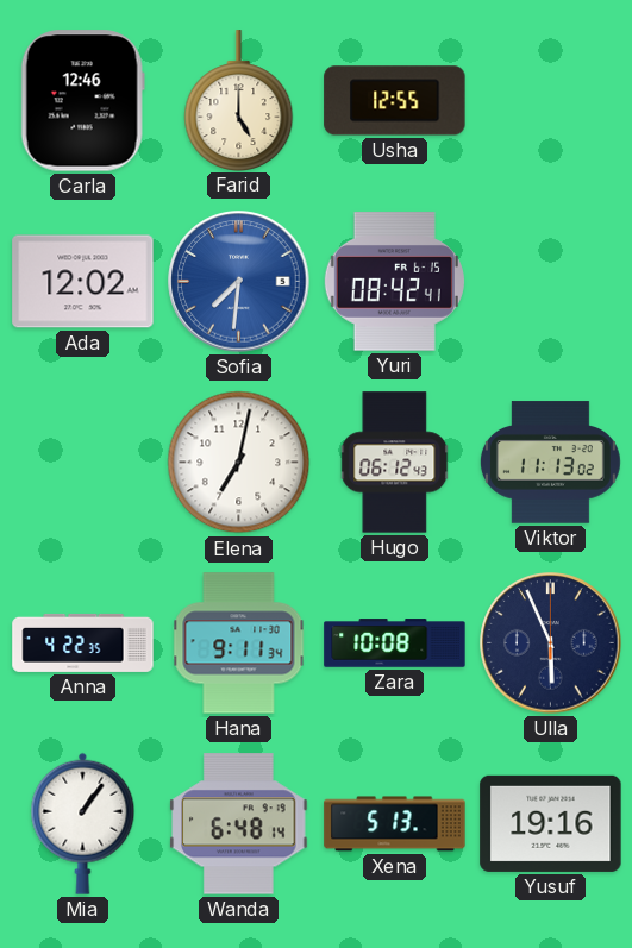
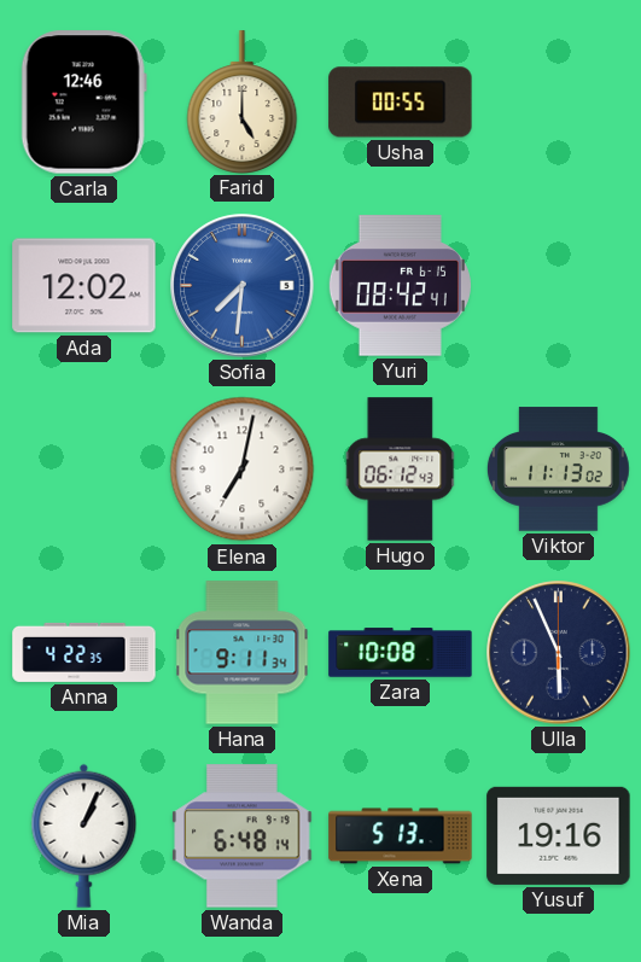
Usha: 12:55 -> 00:55
Mia: 1:06 -> 1:04
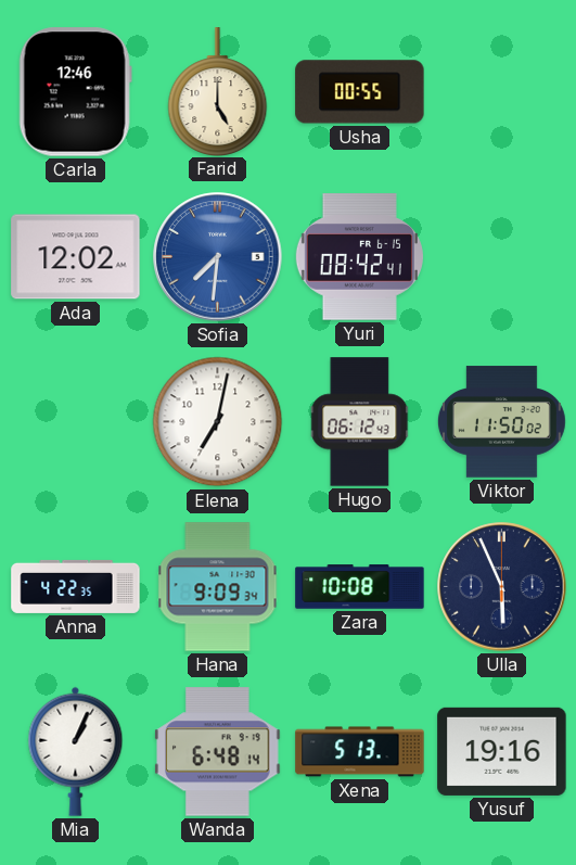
Viktor: 11:13 -> 11:50
Hana: 9:11 -> 9:09
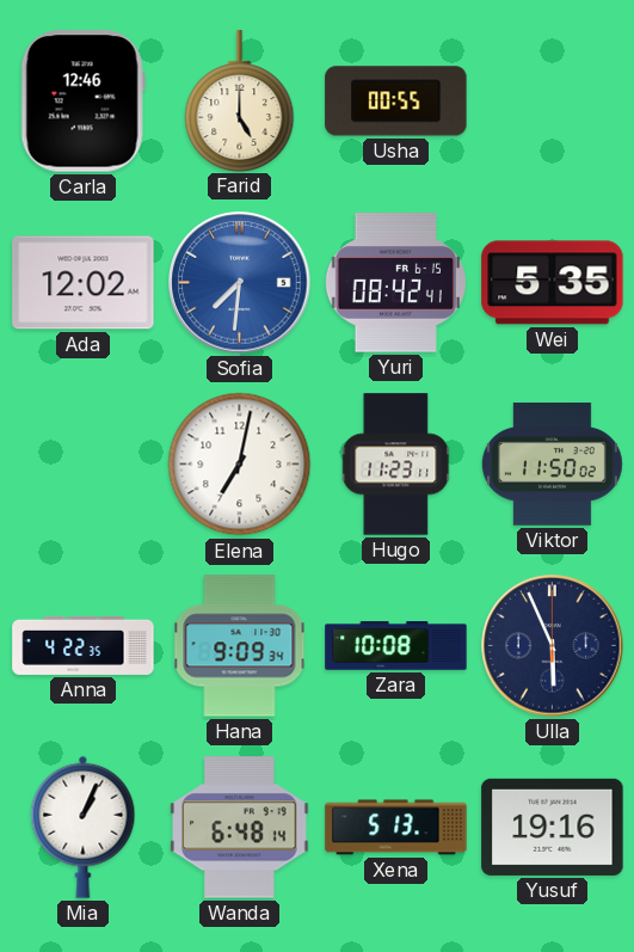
Wei: none -> 5:35
Hugo: 06:12 -> 11:23
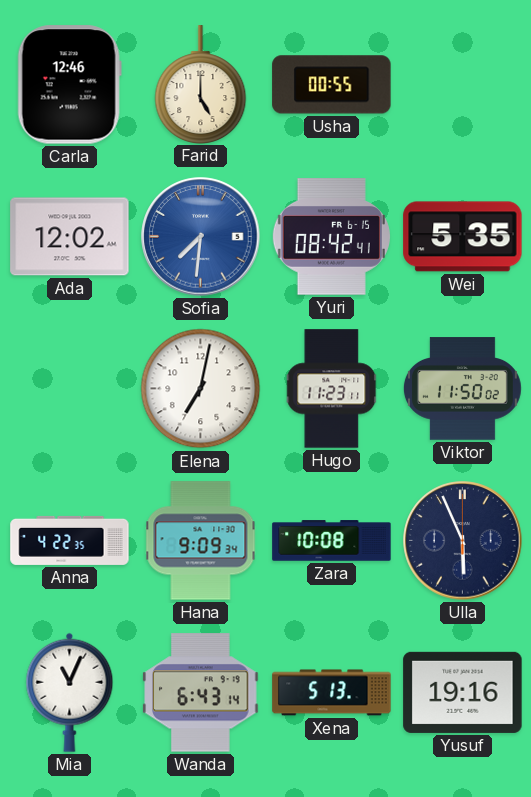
Mia: 1:04 -> 11:04
Wanda: 6:48 -> 6:43
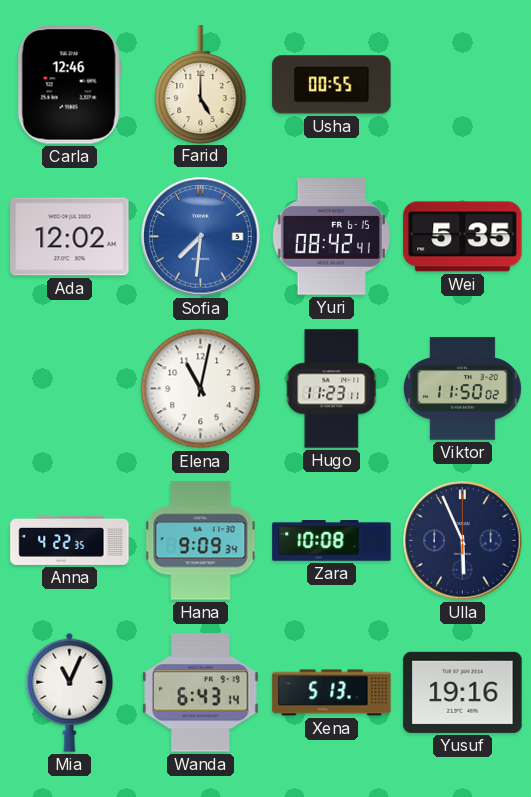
Elena: 7:02 -> 11:02
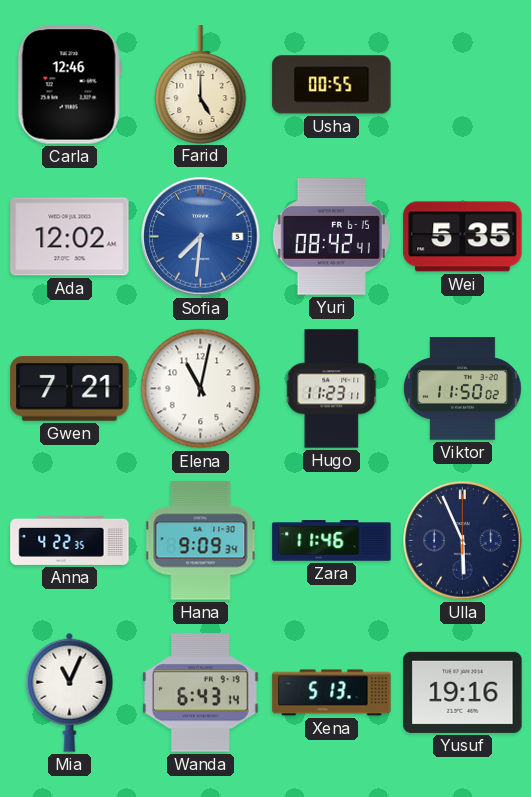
Gwen: none -> 7:21
Zara: 10:08 -> 11:46
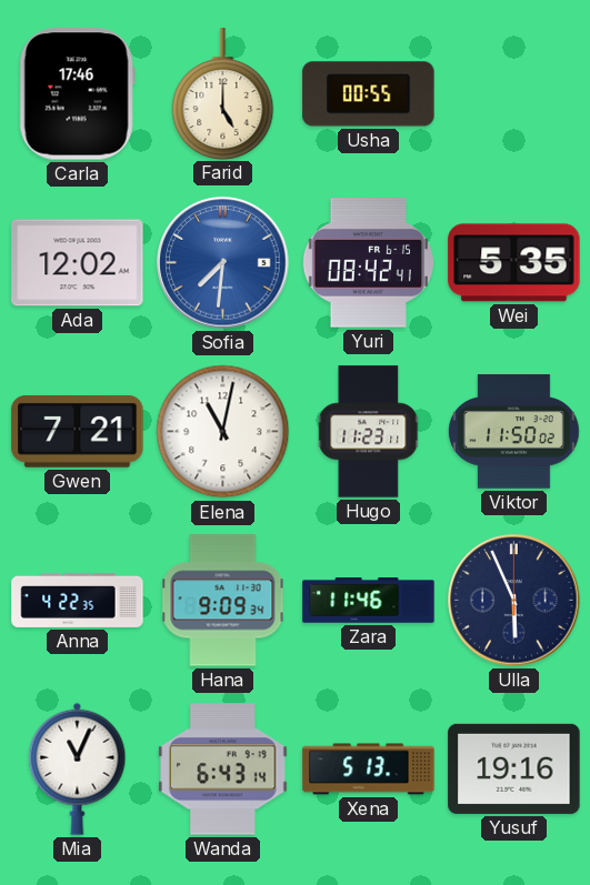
Carla: 12:46 -> 17:46
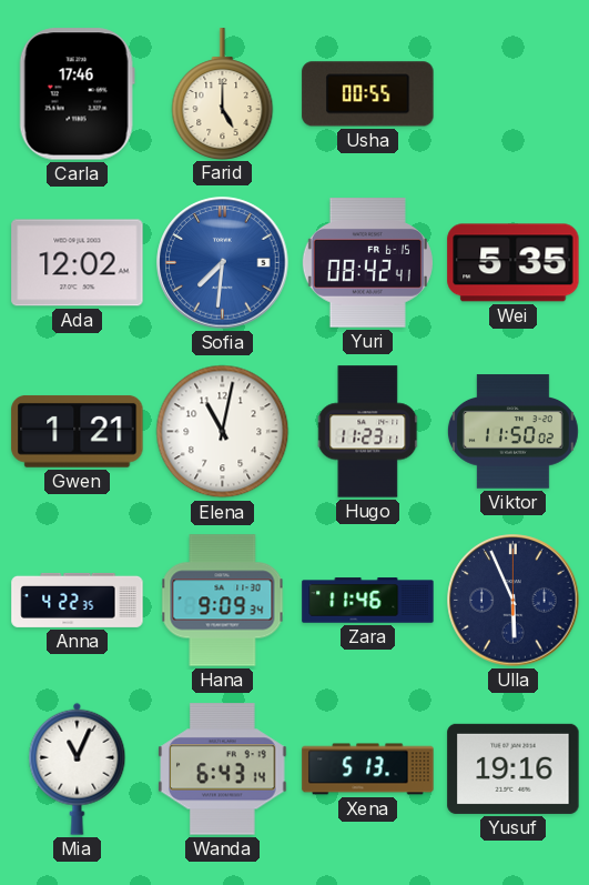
Gwen: 7:21 -> 1:21
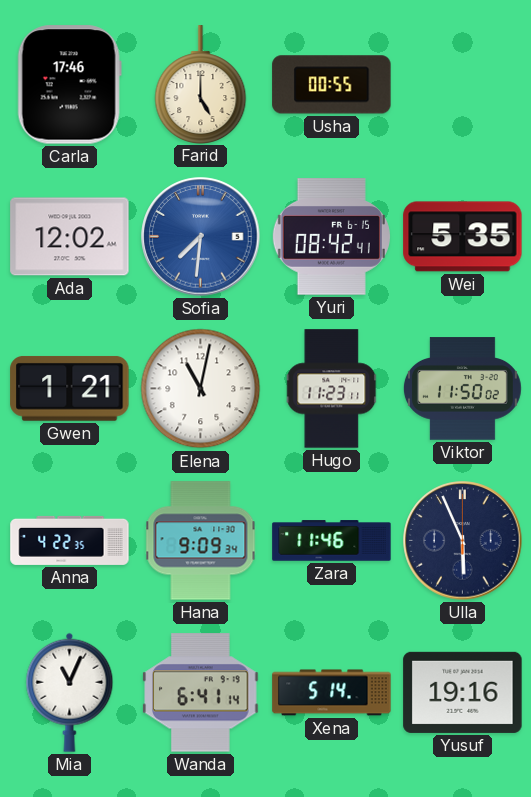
Wanda: 6:43 -> 6:41
Xena: 5:13 -> 5:14
